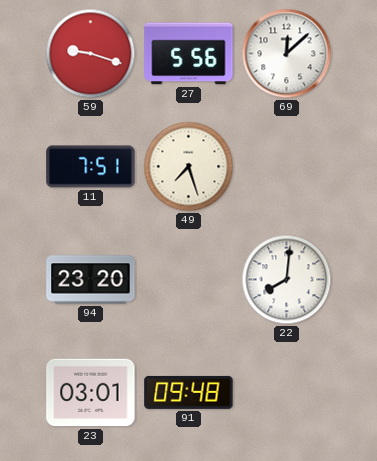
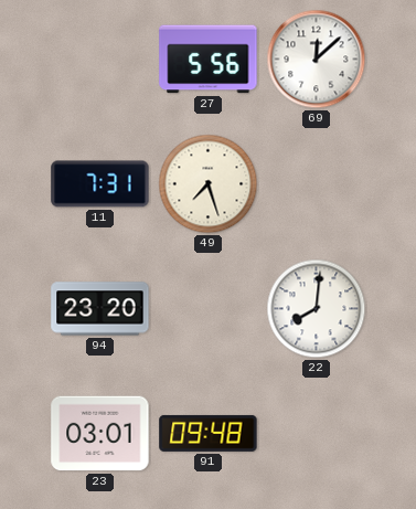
59: 9:18 -> none
11: 7:51 -> 7:31
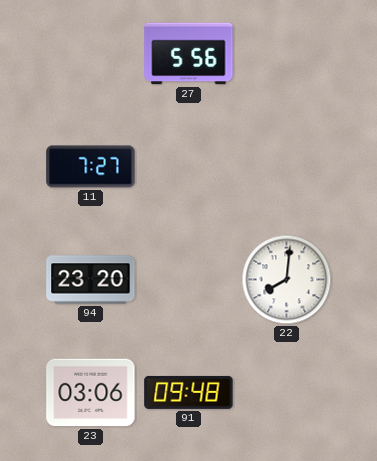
69: 12:08 -> none
11: 7:31 -> 7:27
49: 7:27 -> none
23: 03:01 -> 03:06
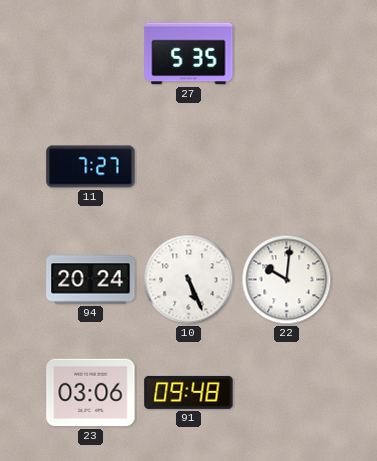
27: 5:56 -> 5:35
94: 23:20 -> 20:24
10: none -> 5:26
22: 8:01 -> 10:01
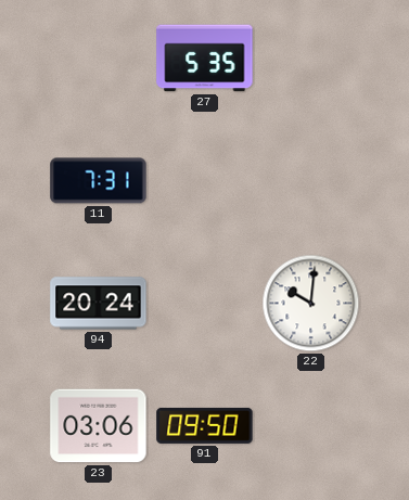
11: 7:27 -> 7:31
10: 5:26 -> none
91: 09:48 -> 09:50
